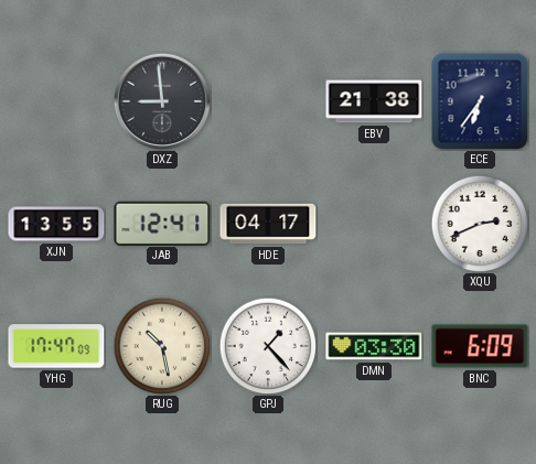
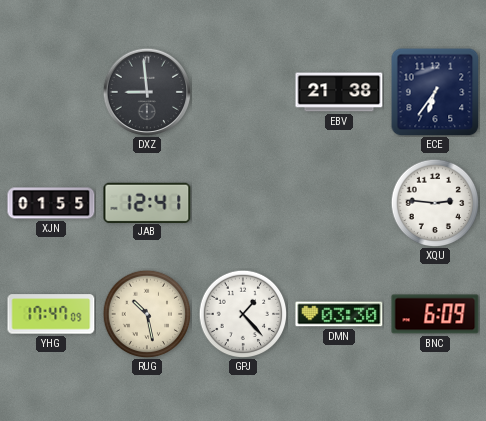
XJN: 13:55 -> 01:55
HDE: 04:17 -> none
XQU: 2:41 -> 2:46
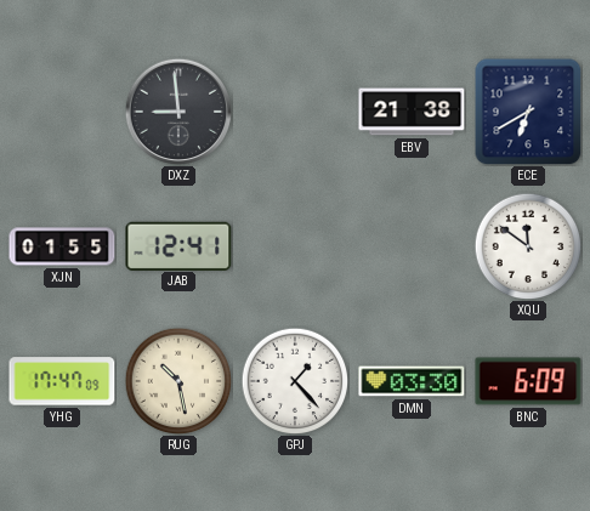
ECE: 6:36 -> 6:40
XQU: 2:46 -> 11:51
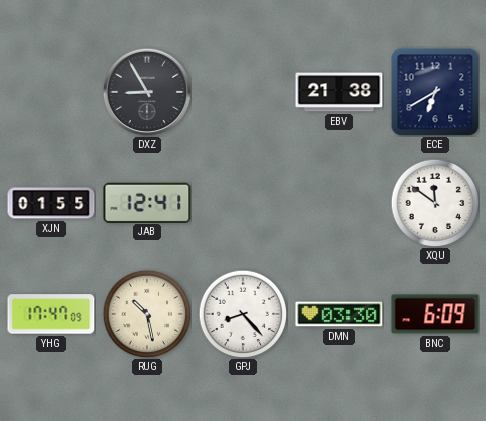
DXZ: 8:59 -> 8:55
GPJ: 1:23 -> 8:23
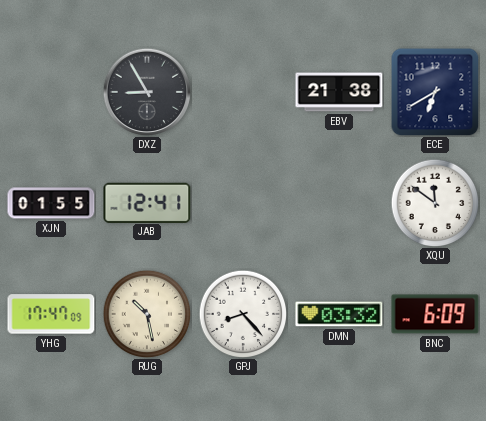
DMN: 03:30 -> 03:32
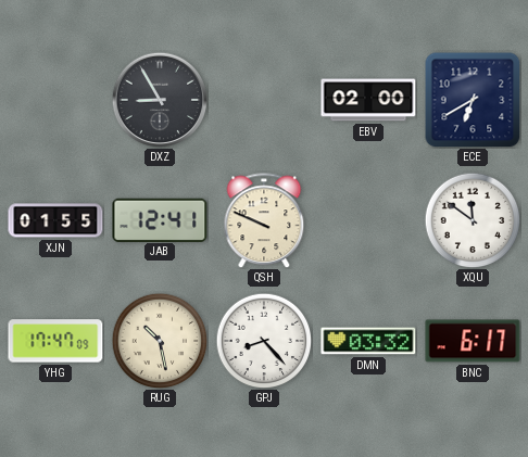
EBV: 21:38 -> 02:00
QSH: none -> 9:49
BNC: 6:09 -> 6:17
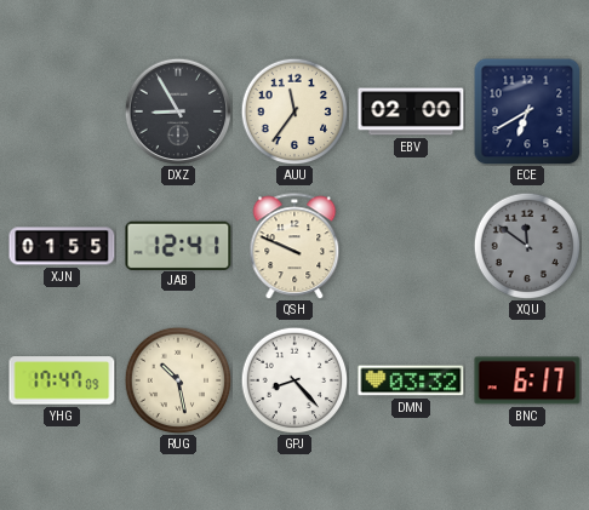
AUU: none -> 11:36
XQU dial: white -> grey
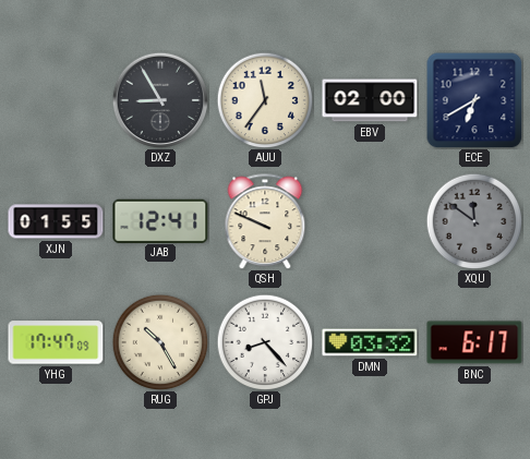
RUG: 10:28 -> 10:25
